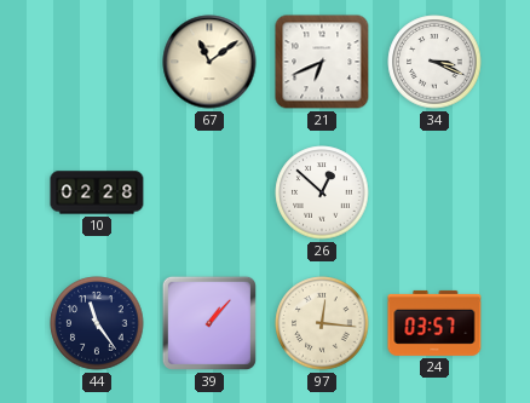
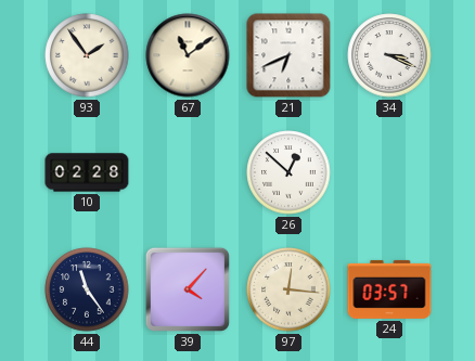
93: none -> 1:54
39: 1:07 -> 4:07
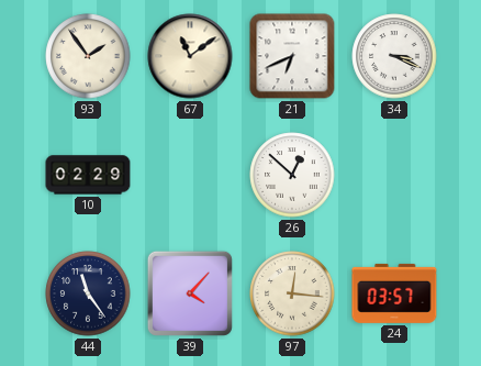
10: 02:28 -> 02:29
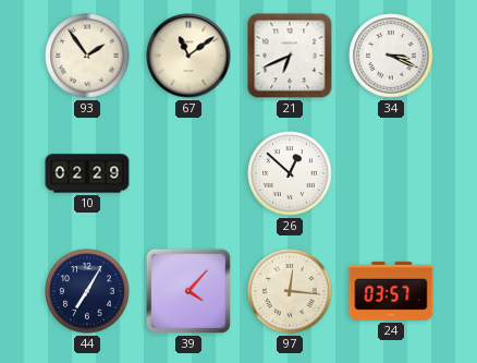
44: 11:24 -> 7:05
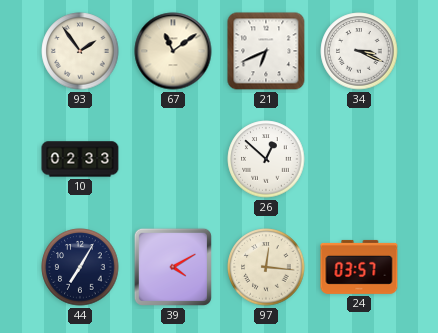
10: 02:29 -> 02:33
39: 4:07 -> 4:10
